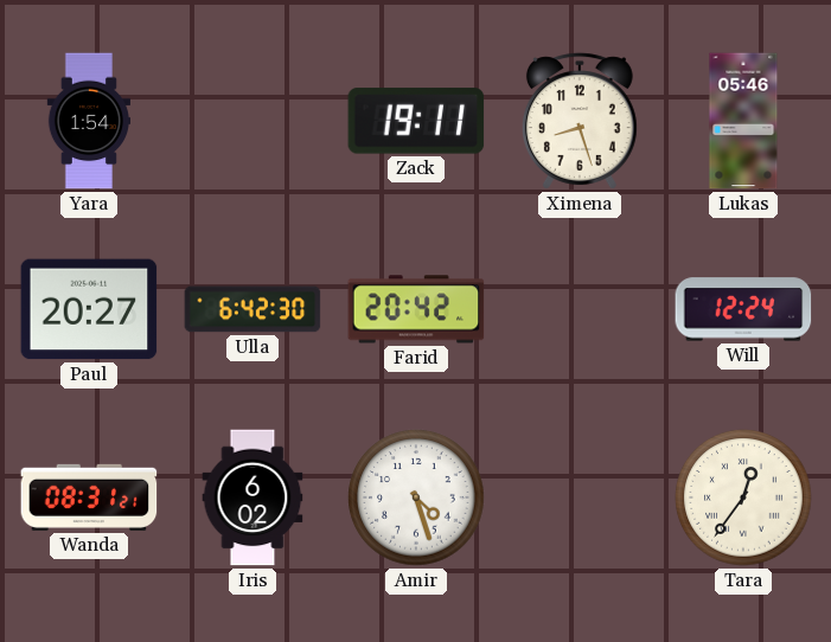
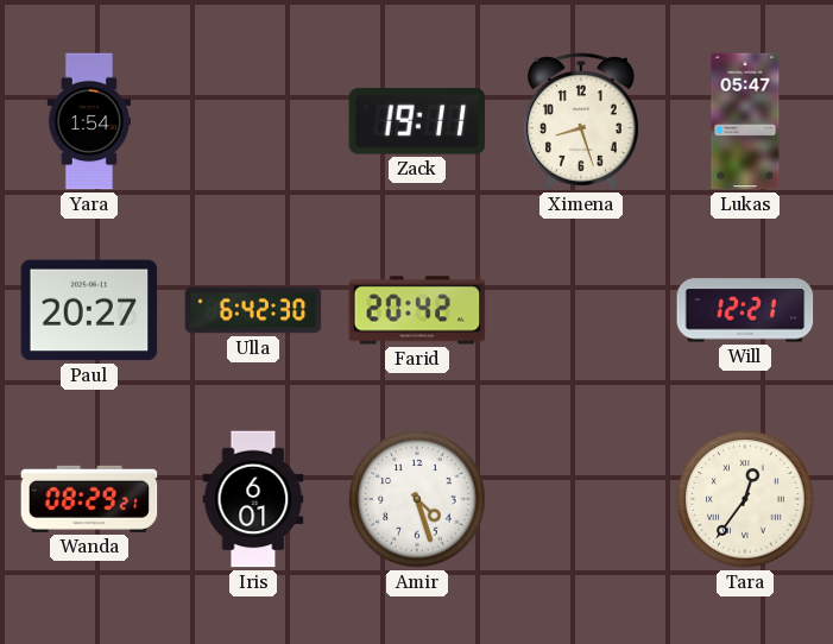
Lukas: 05:46 -> 05:47
Will: 12:24 -> 12:21
Wanda: 08:31 -> 08:29
Iris: 6:02 -> 6:01
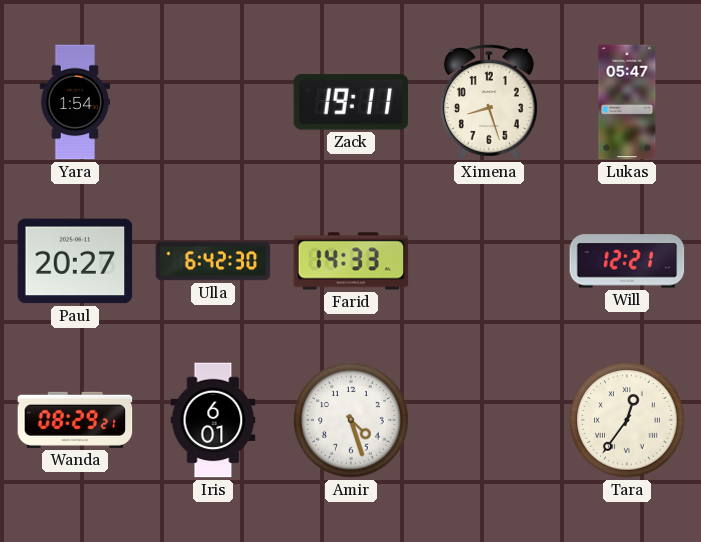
Farid: 20:42 -> 14:33
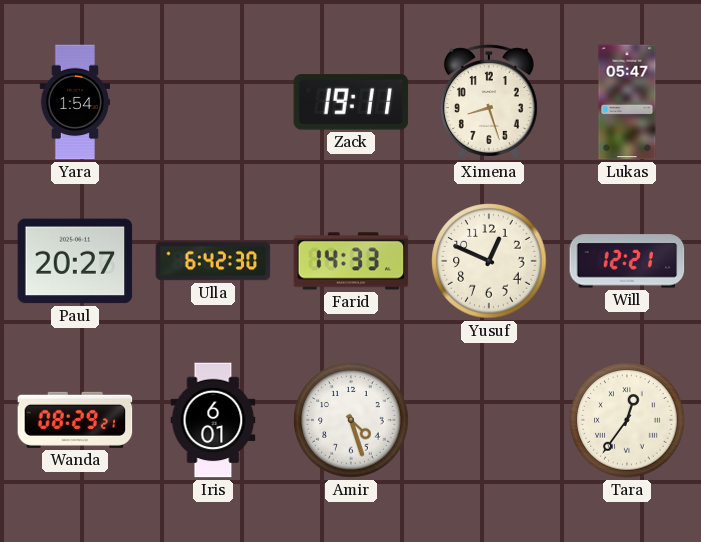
Yusuf: none -> 12:49
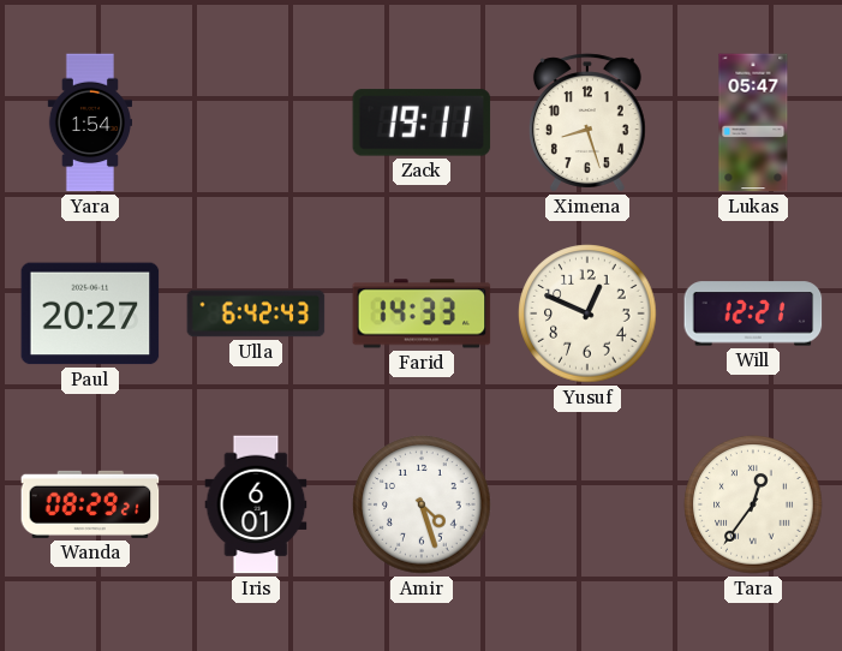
Ulla: 6:42:30 -> 6:42:43
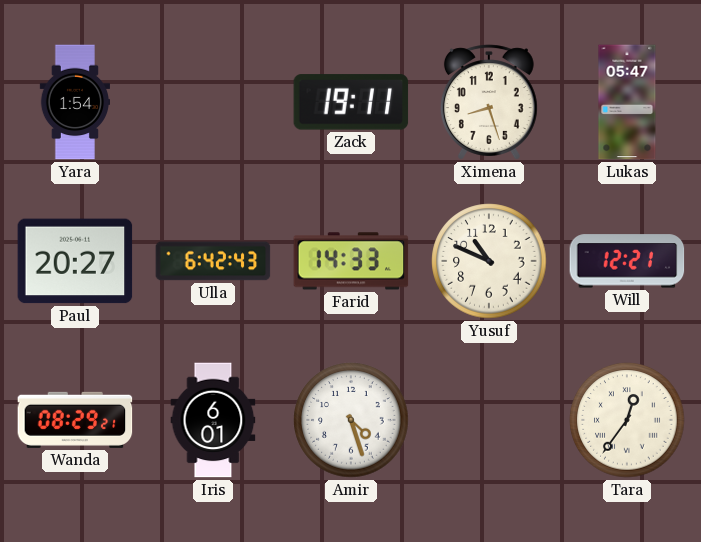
Yusuf: 12:49 -> 10:49
